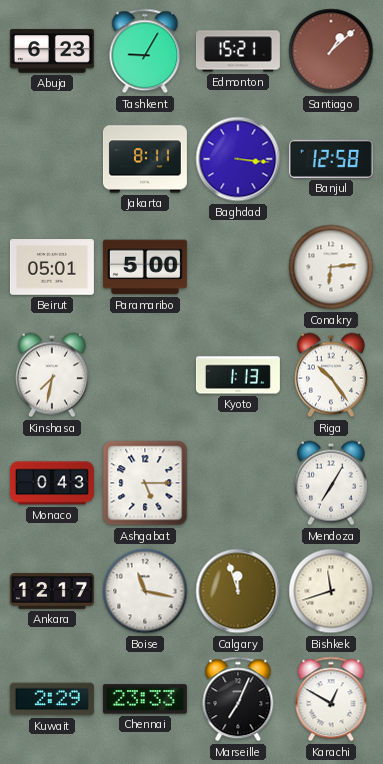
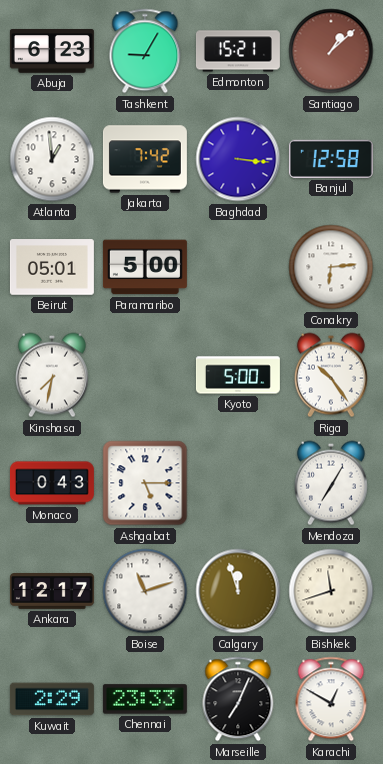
Atlanta: none -> 12:59
Jakarta: 8:11 -> 7:42
Kyoto: 1:13 -> 5:00
Boise: 11:17 -> 11:12
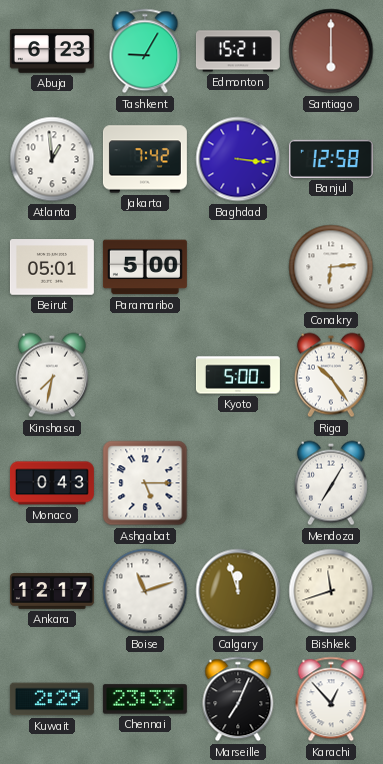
Santiago: 1:08 -> 6:00
Karachi: 12:50 -> 12:53
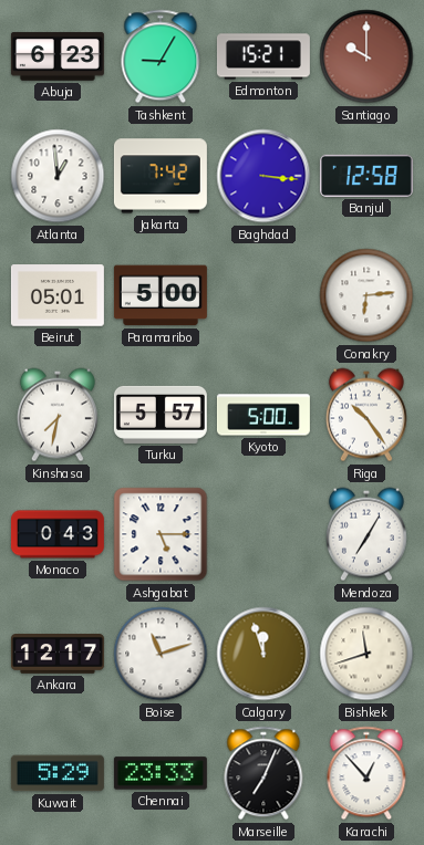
Santiago: 6:00 -> 10:00
Turku: none -> 5:57
Kuwait: 2:29 -> 5:29
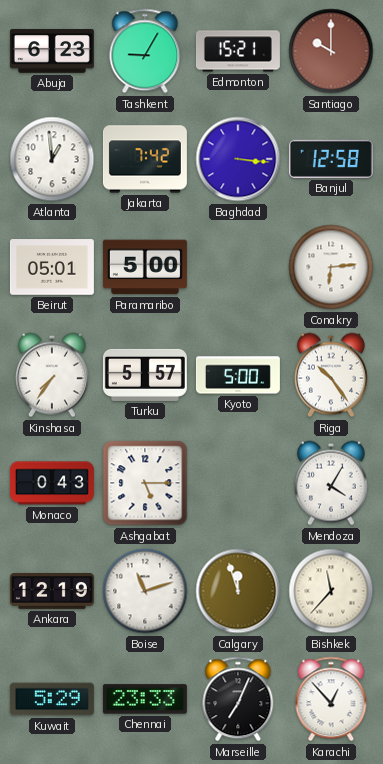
Kinshasa: 7:32 -> 7:36
Mendoza: 7:05 -> 4:05
Ankara: 12:17 -> 12:19
Bishkek: 11:42 -> 11:37
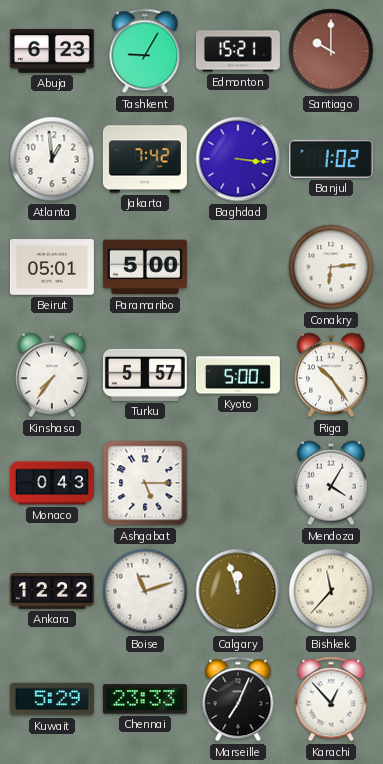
Banjul: 12:58 -> 1:02
Ankara: 12:19 -> 12:22
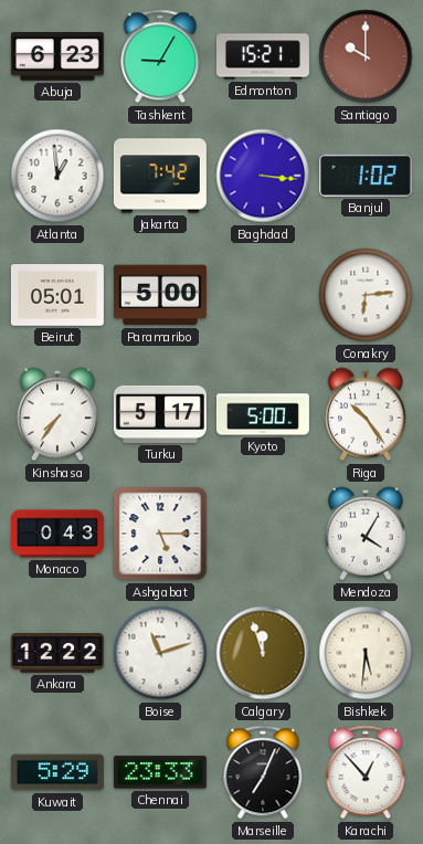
Turku: 5:57 -> 5:17
Bishkek: 11:37 -> 5:31
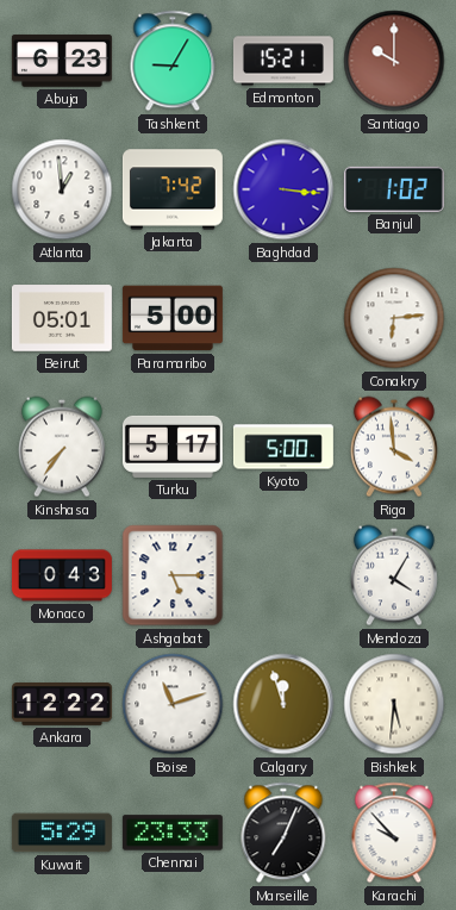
Riga: 10:24 -> 3:59
Karachi: 12:53 -> 9:53
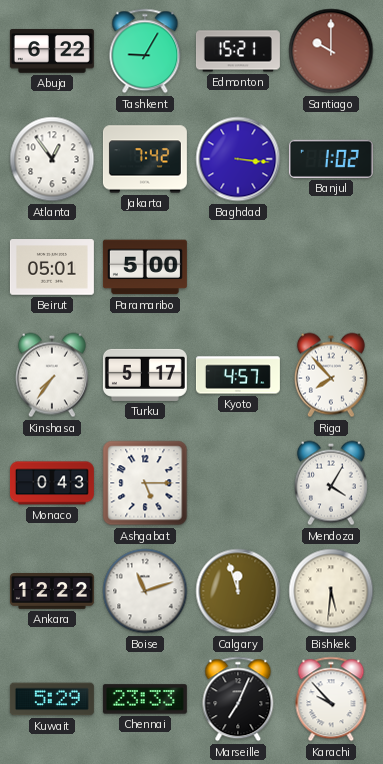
Abuja: 6:23 -> 6:22
Atlanta: 12:59 -> 12:54
Conakry: 6:14 -> none
Kyoto: 5:00 -> 4:57
Riga: 3:59 -> 7:53
